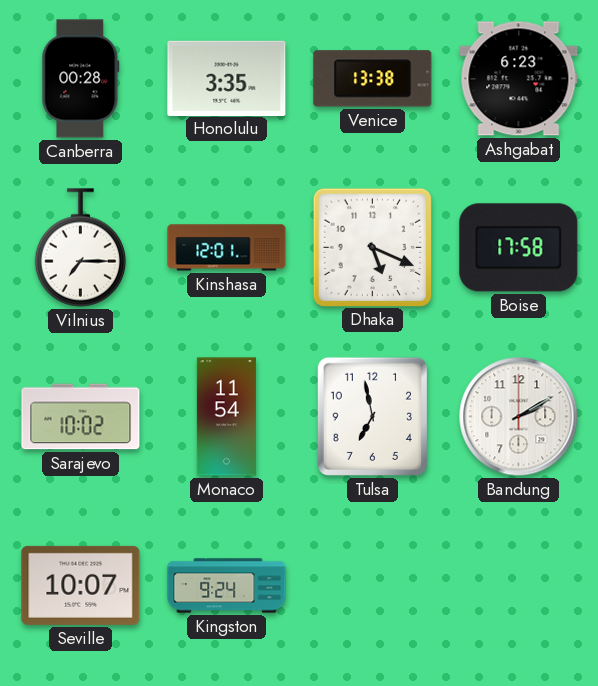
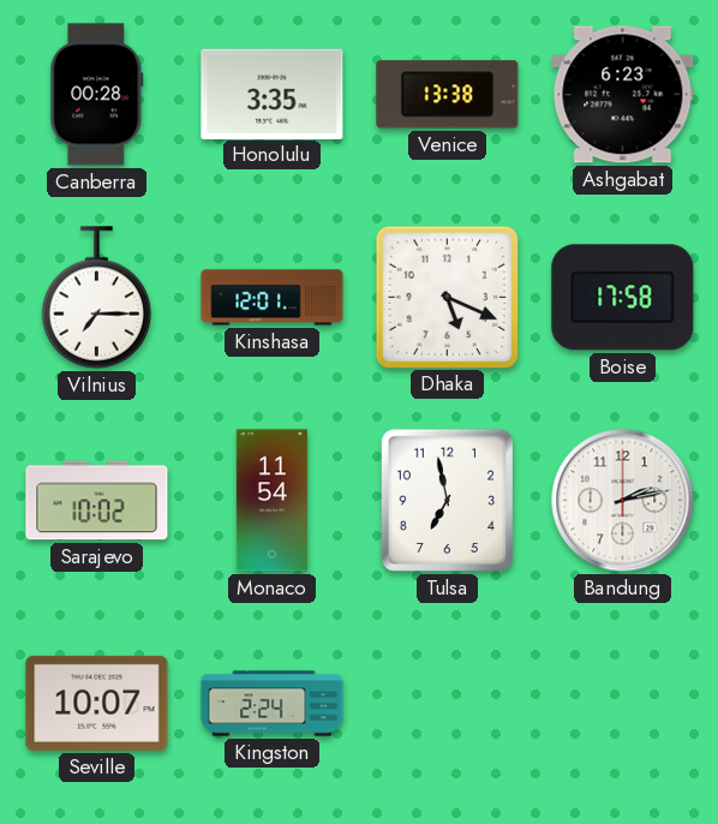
Bandung: 2:10 -> 2:13
Kingston: 9:24 -> 2:24
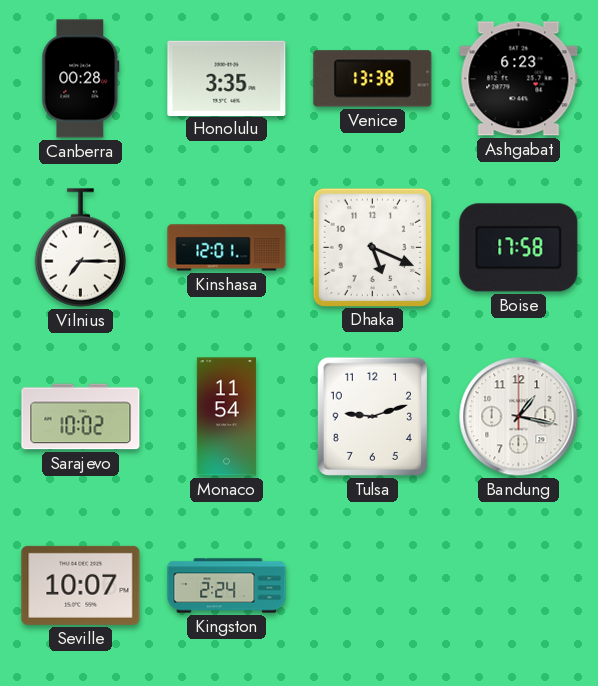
Tulsa: 6:58 -> 9:12
Bandung: 2:13 -> 1:17
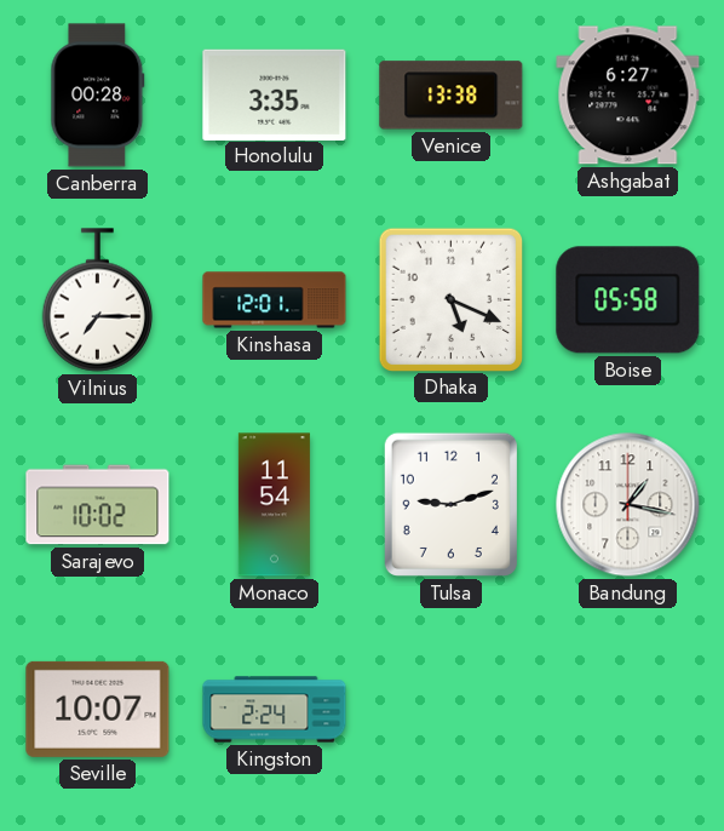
Ashgabat: 6:23 -> 6:27
Boise: 17:58 -> 05:58
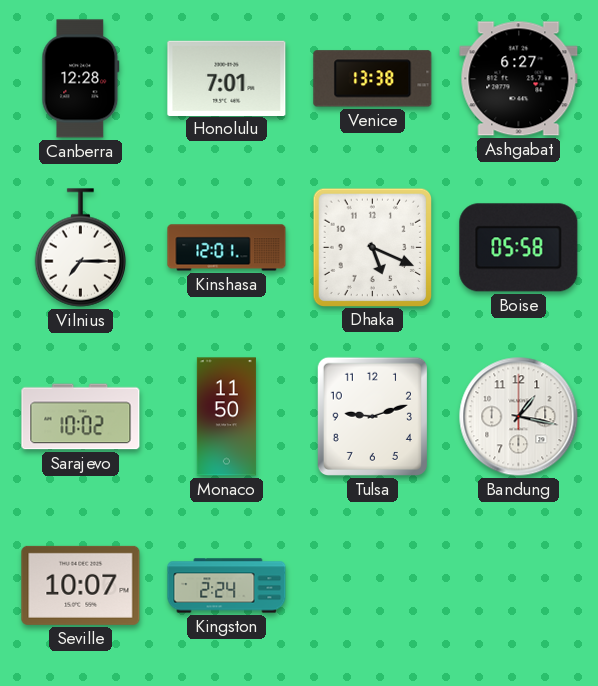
Canberra: 00:28 -> 12:28
Honolulu: 3:35 -> 7:01
Monaco: 11:54 -> 11:50
